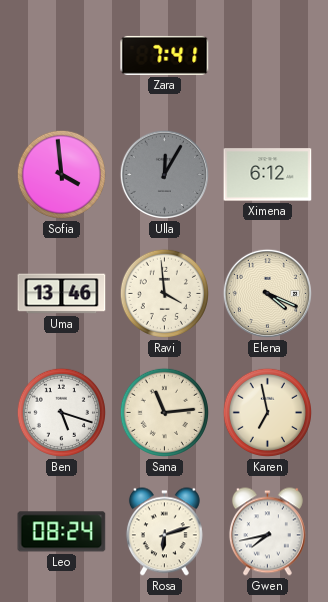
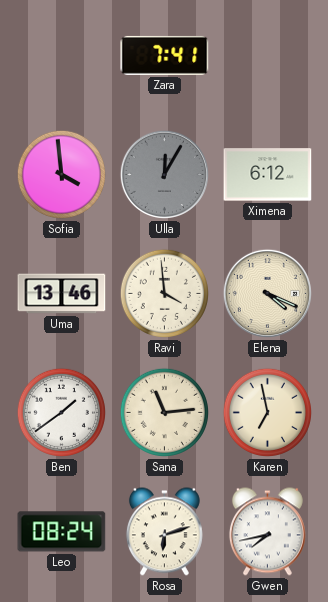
Ben: 5:18 -> 1:39
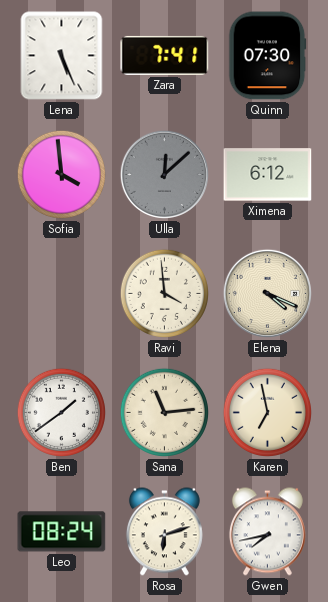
Lena: none -> 5:26
Quinn: none -> 07:30
Ulla: 12:05 -> 12:08
Uma: 13:46 -> none
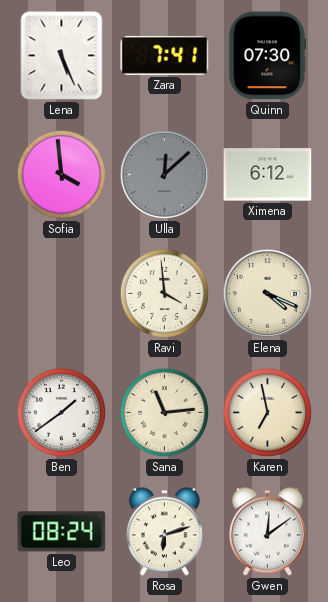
Gwen: 7:43 -> 12:09
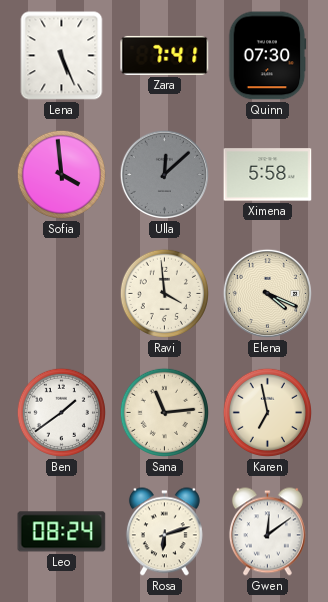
Ximena: 6:12 -> 5:58
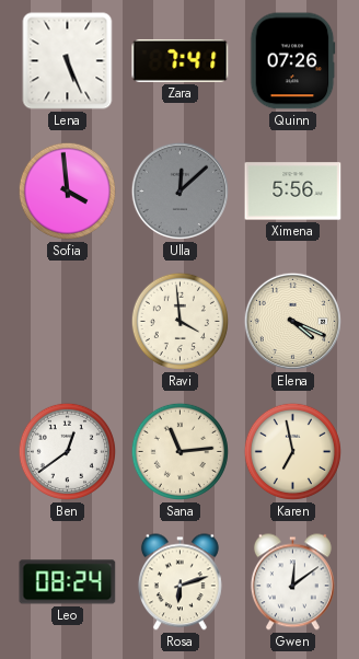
Quinn: 07:30 -> 07:26
Ximena: 5:58 -> 5:56
Ben: 1:39 -> 12:39
